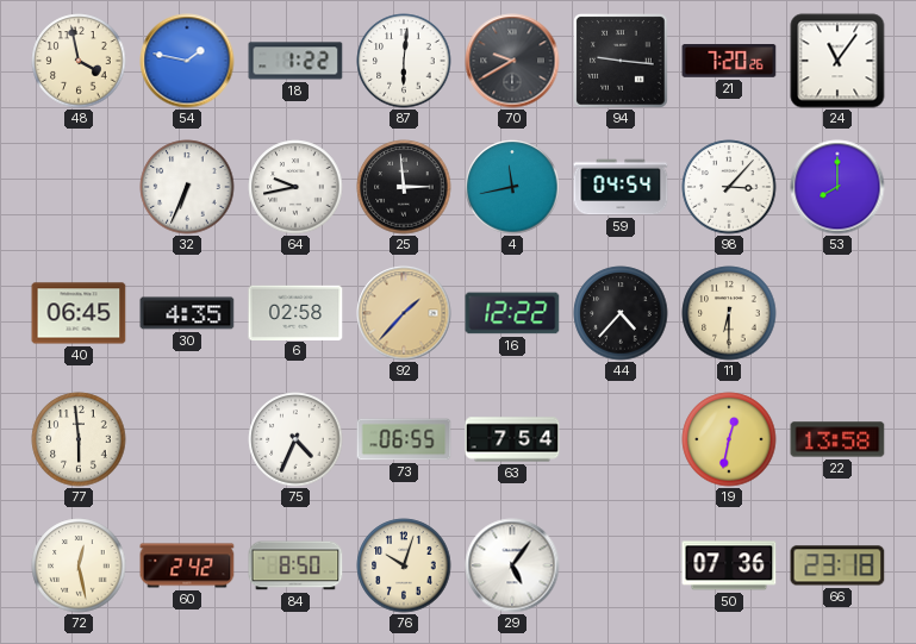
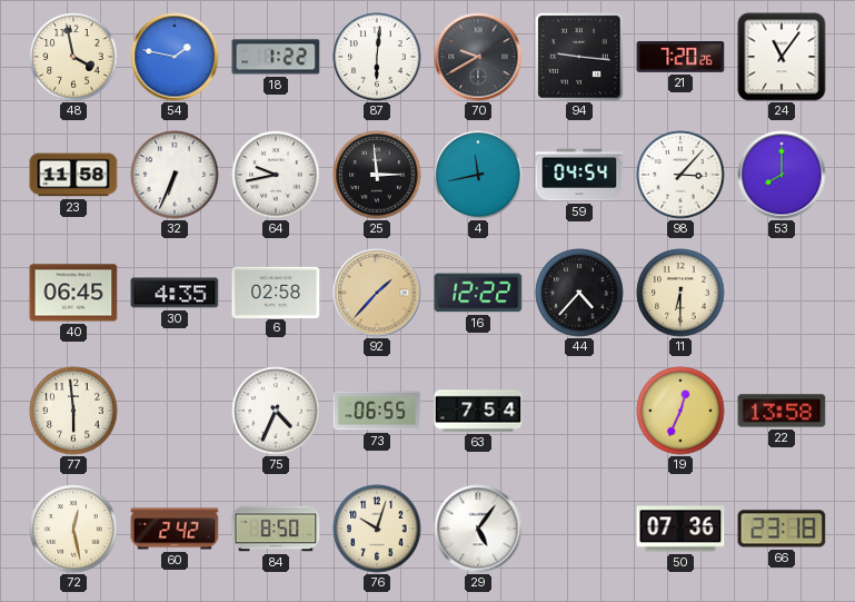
23: none -> 11:58
19: 12:32 -> 12:34
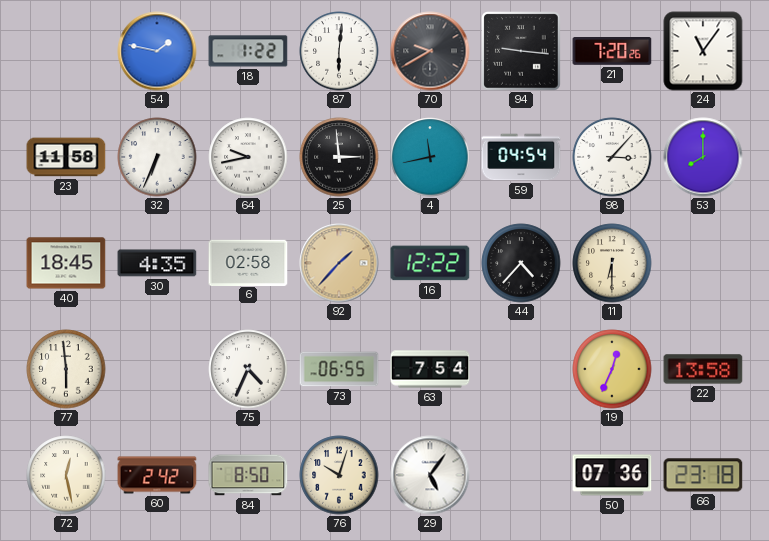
48: 3:58 -> none
40: 06:45 -> 18:45
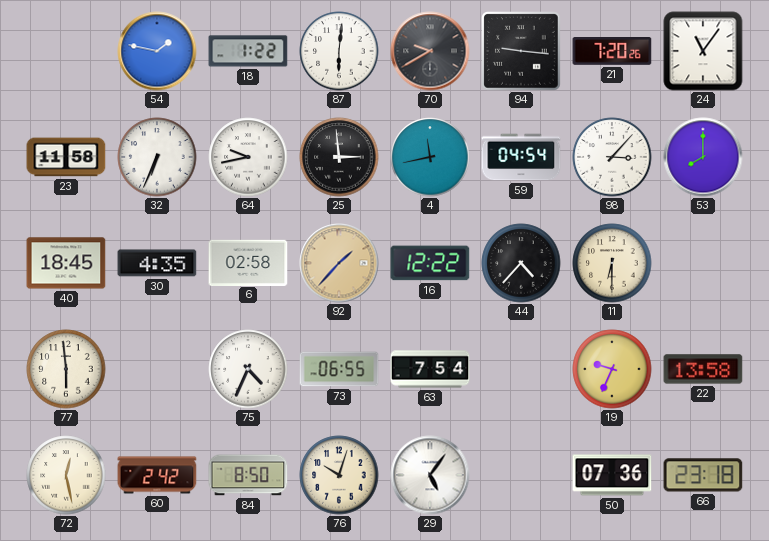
19: 12:34 -> 9:34
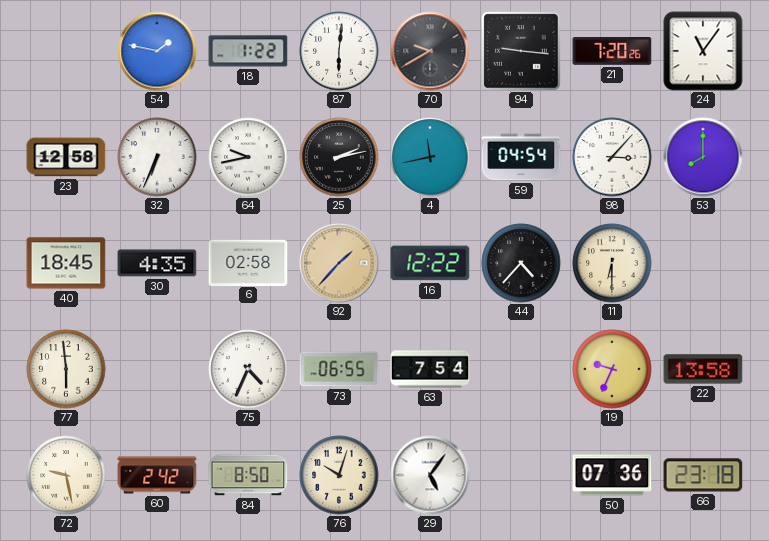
23: 11:58 -> 12:58
25: 2:59 -> 2:13
72: 12:28 -> 9:28
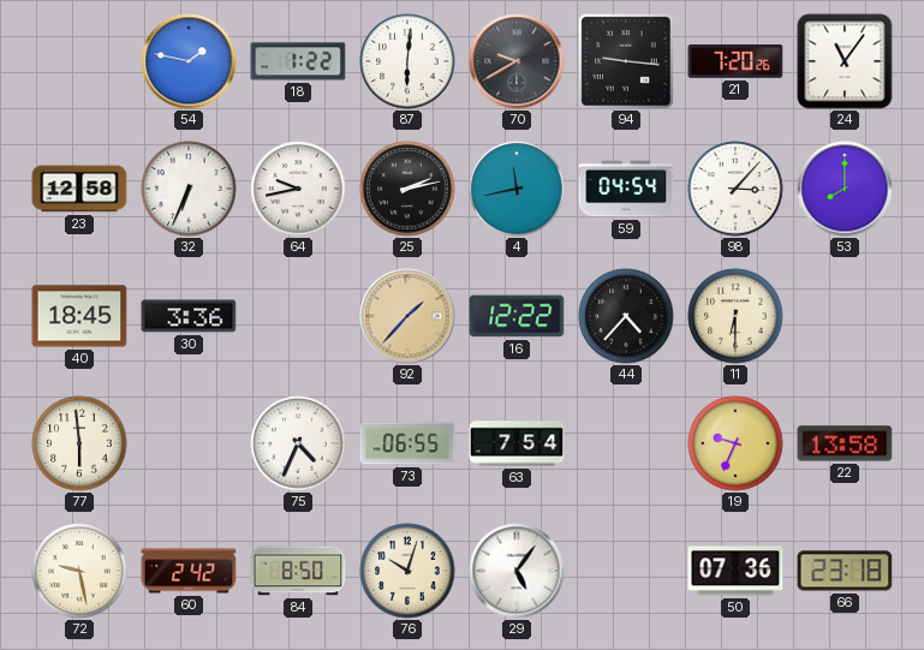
30: 4:35 -> 3:36
6: 02:58 -> none
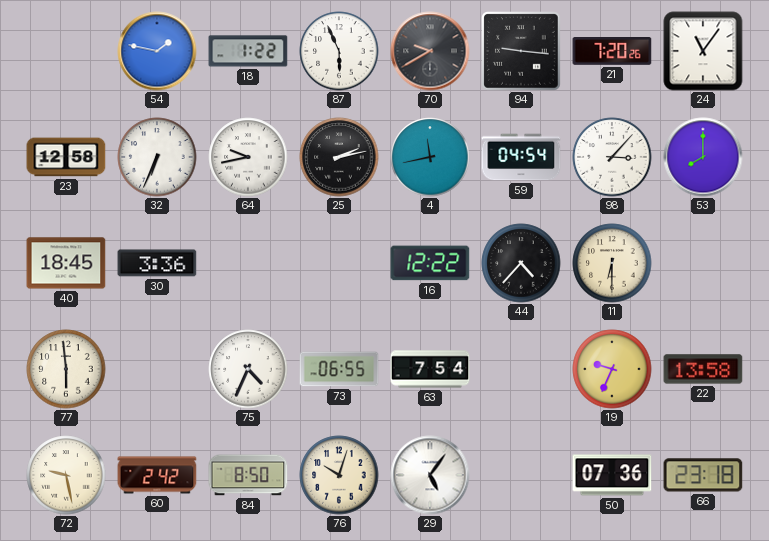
87: 6:01 -> 5:56
92: 1:37 -> none
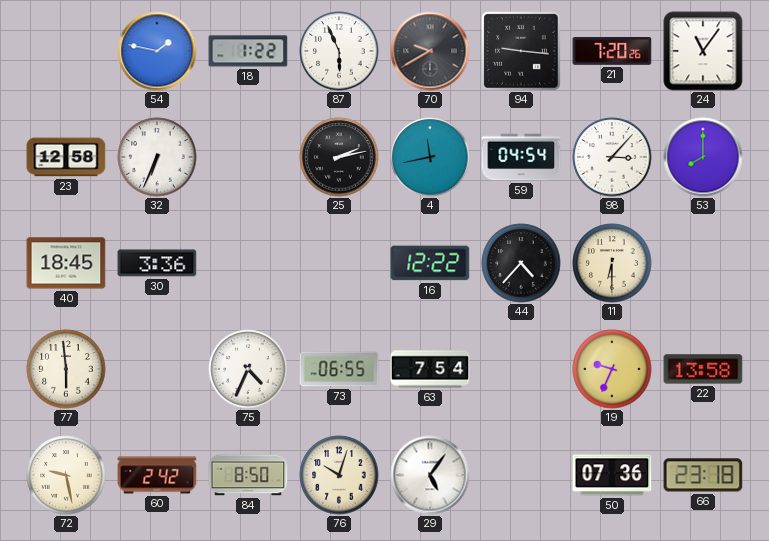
64: 9:43 -> none
